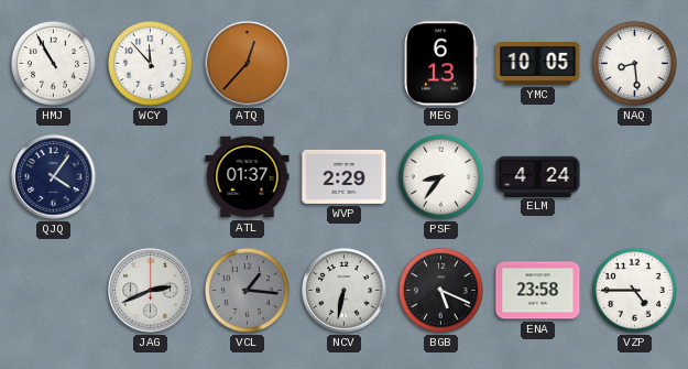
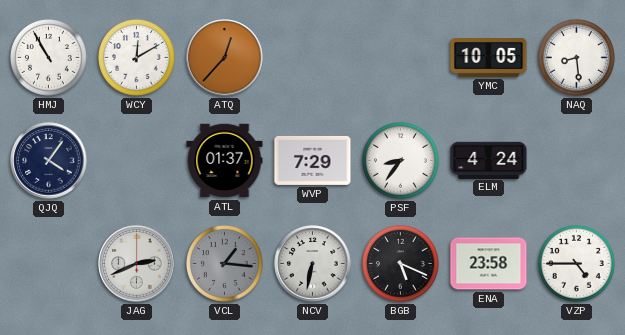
WCY: 11:53 -> 12:10
MEG: 6:13 -> none
WVP: 2:29 -> 7:29
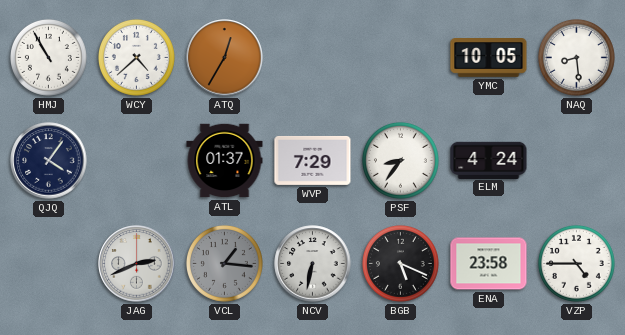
WCY: 12:10 -> 4:38
ATQ: 12:37 -> 12:35
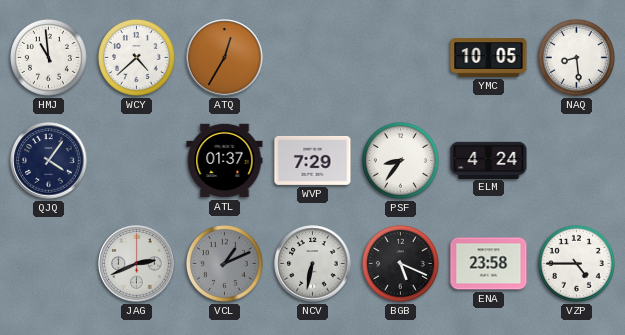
HMJ: 10:55 -> 10:59
VCL: 1:16 -> 1:11
